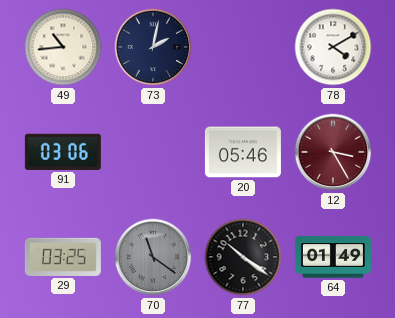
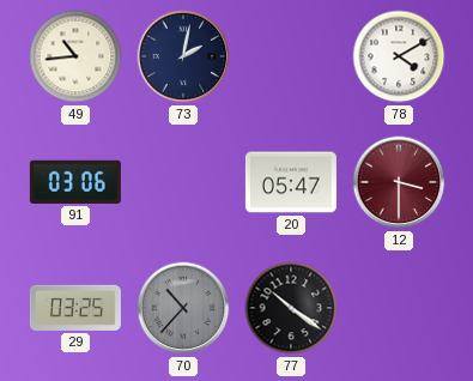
20: 05:46 -> 05:47
12: 3:25 -> 3:30
70: 11:21 -> 10:37
64: 01:49 -> none
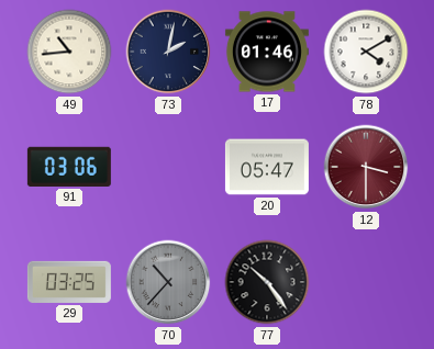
17: none -> 01:46
77: 10:21 -> 10:24
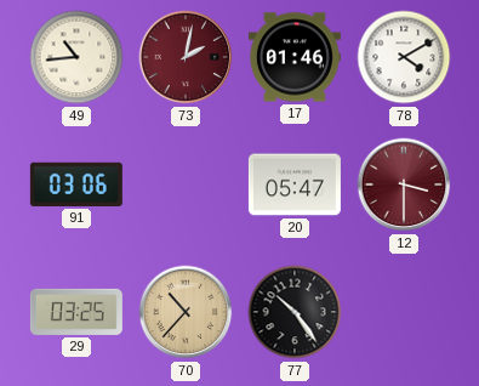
73 dial: navy -> burgundy
70 dial: grey -> champagne
